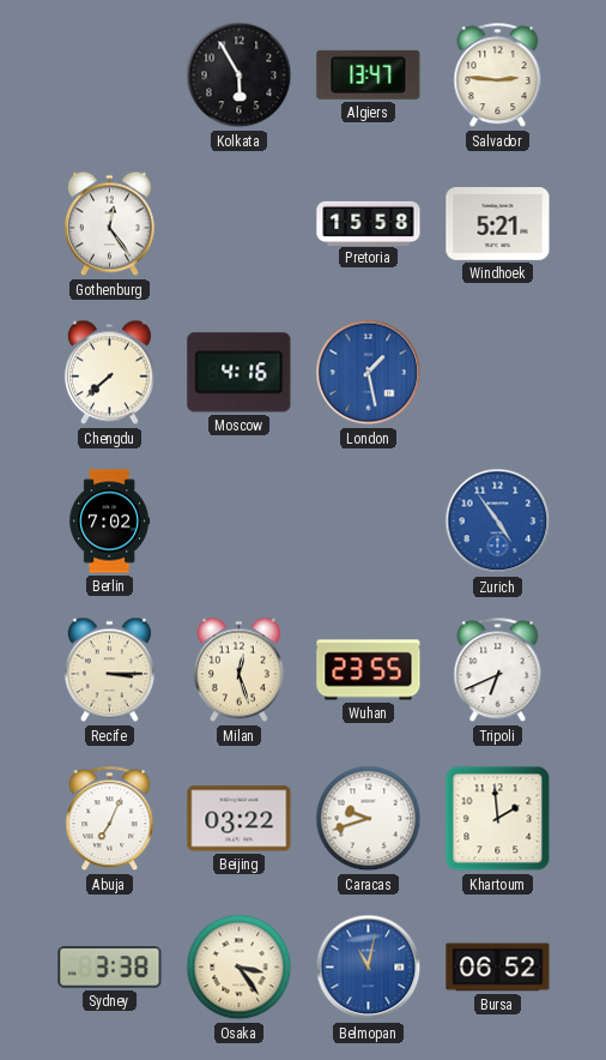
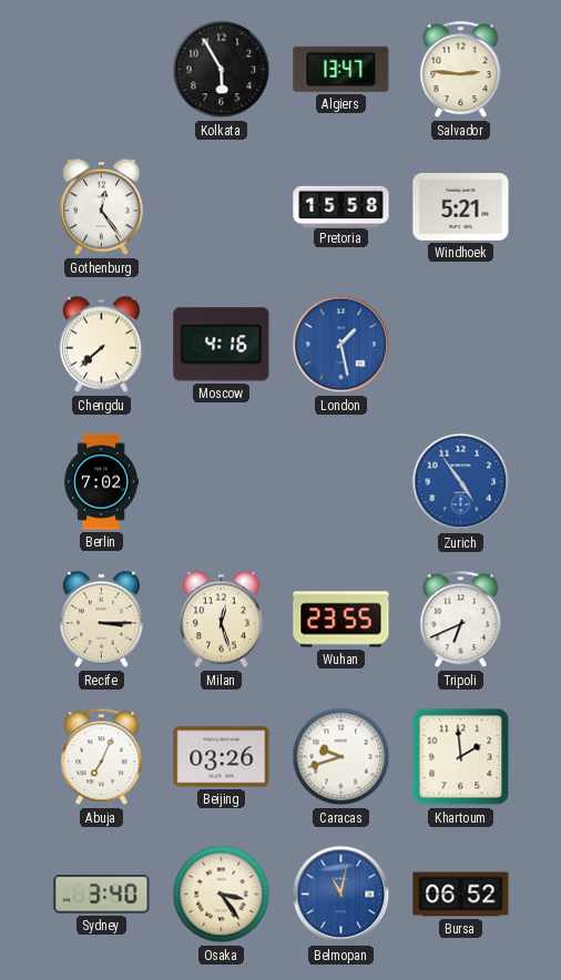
Beijing: 03:22 -> 03:26
Sydney: 3:38 -> 3:40
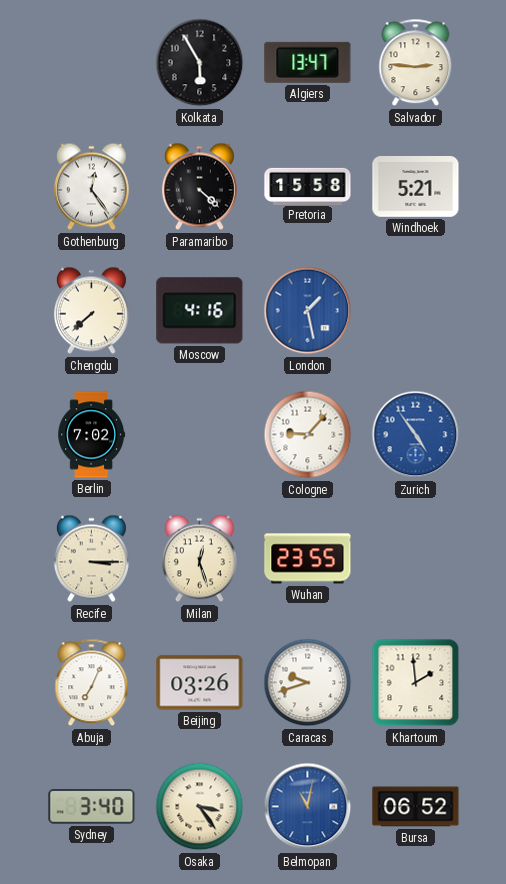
Paramaribo: none -> 4:22
Cologne: none -> 9:07
Tripoli: 6:41 -> none
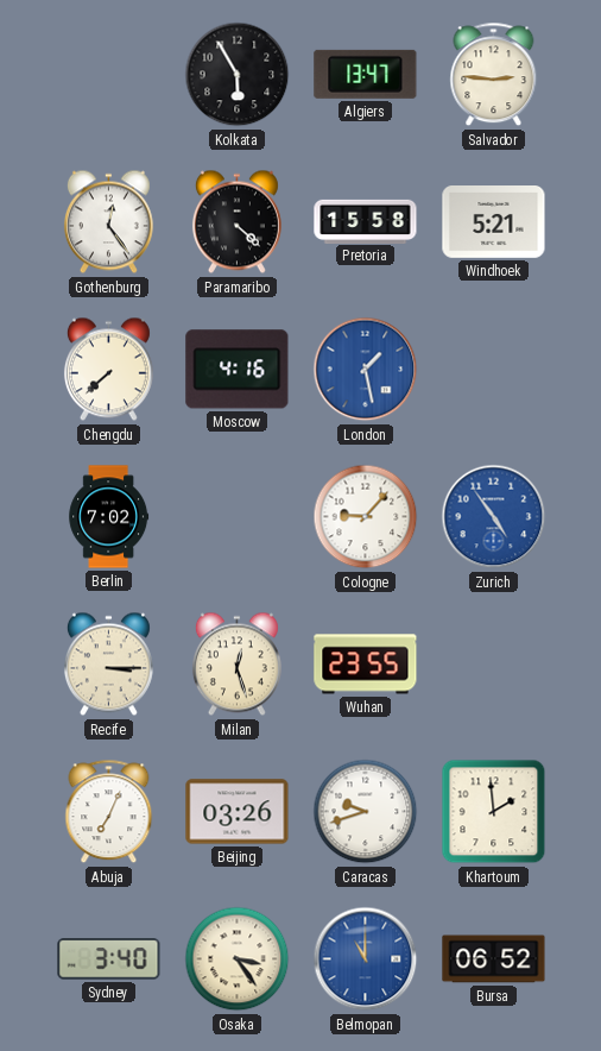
Belmopan: 11:02 -> 11:00
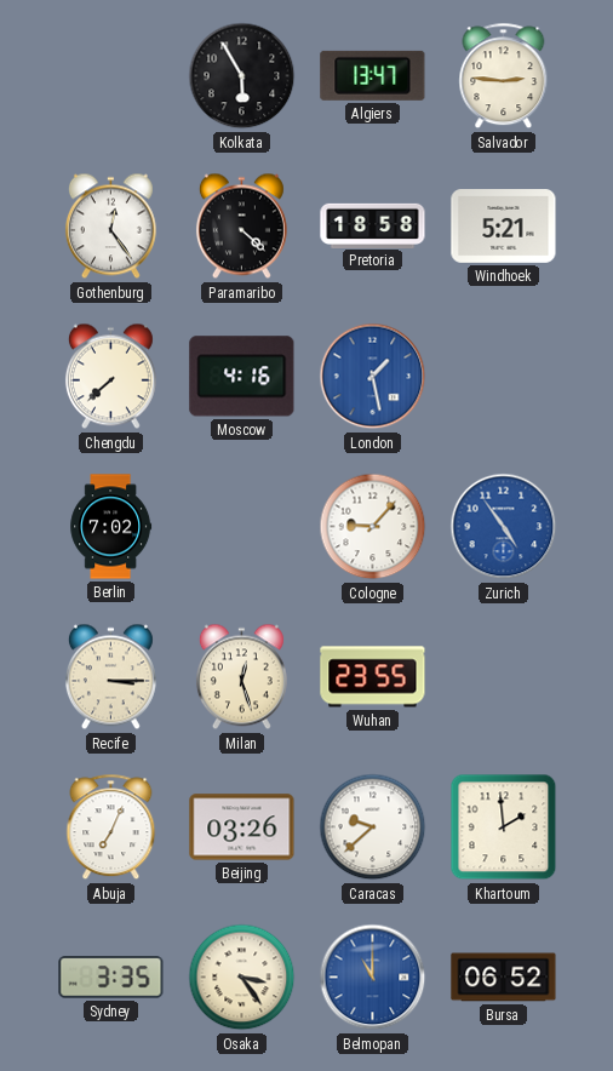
Pretoria: 15:58 -> 18:58
Caracas: 9:42 -> 9:38
Sydney: 3:40 -> 3:35
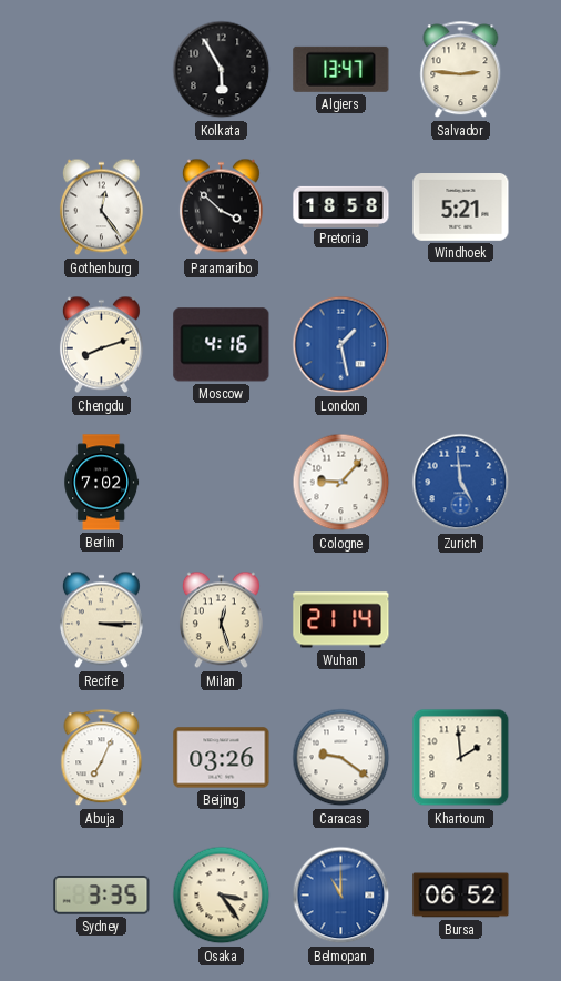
Paramaribo: 4:22 -> 3:52
Chengdu: 7:38 -> 8:12
Zurich: 4:54 -> 4:59
Wuhan: 23:55 -> 21:14
Caracas: 9:38 -> 9:21
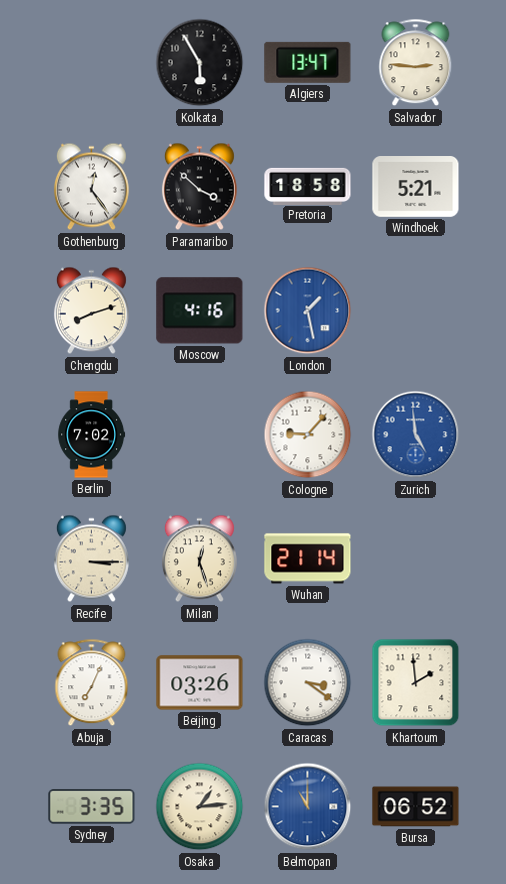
Caracas: 9:21 -> 3:21
Osaka: 3:24 -> 1:14
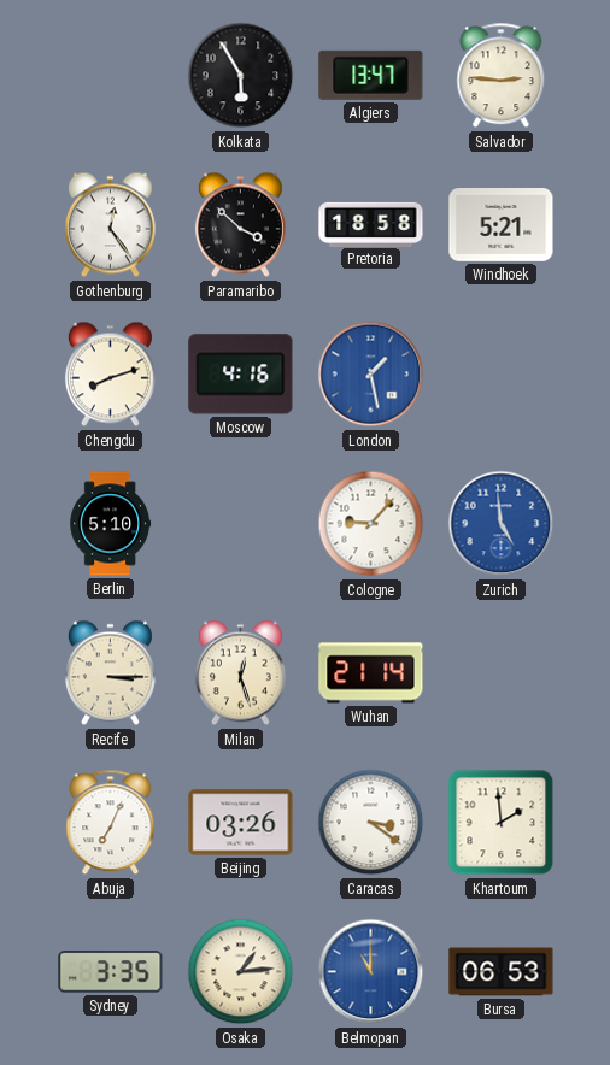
Berlin: 7:02 -> 5:10
Bursa: 06:52 -> 06:53
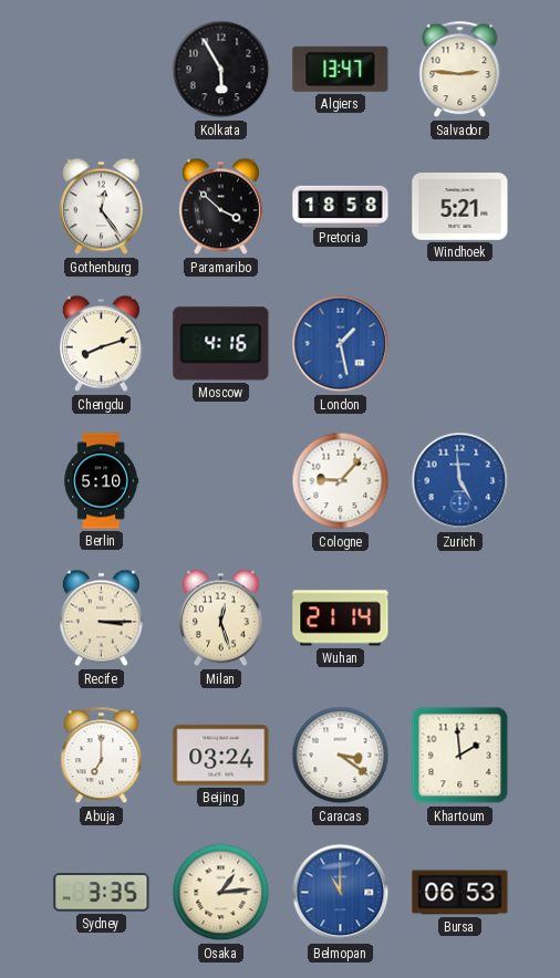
Abuja: 7:04 -> 7:00
Beijing: 03:26 -> 03:24
